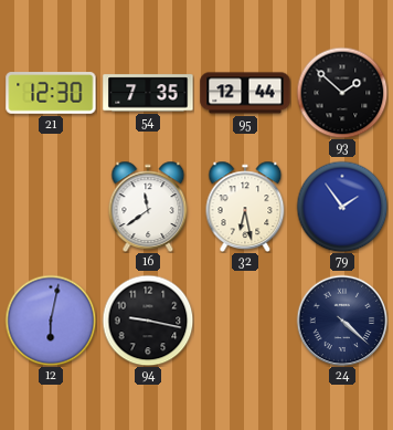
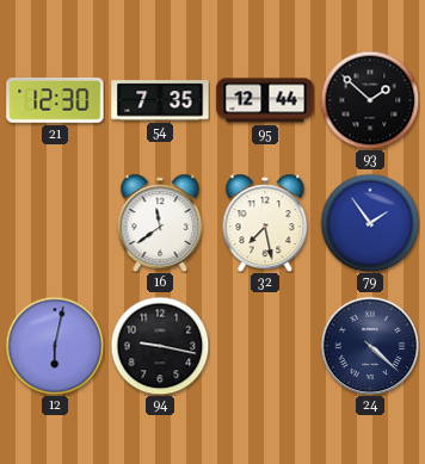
32: 6:28 -> 7:28
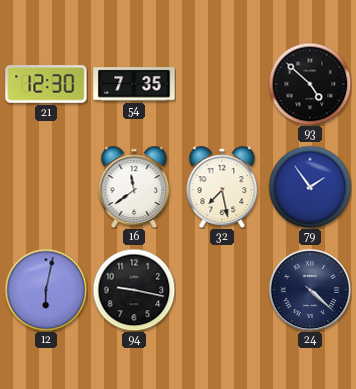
95: 12:44 -> none
93: 1:52 -> 4:52
